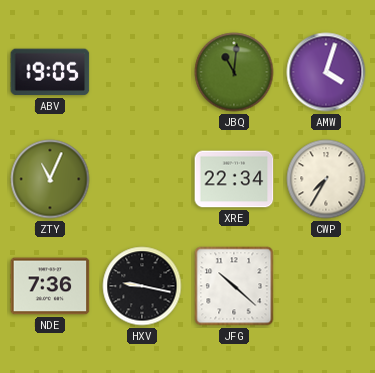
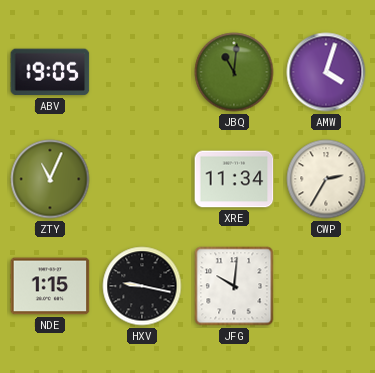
XRE: 22:34 -> 11:34
CWP: 7:35 -> 2:35
NDE: 7:36 -> 1:15
JFG: 10:22 -> 10:01
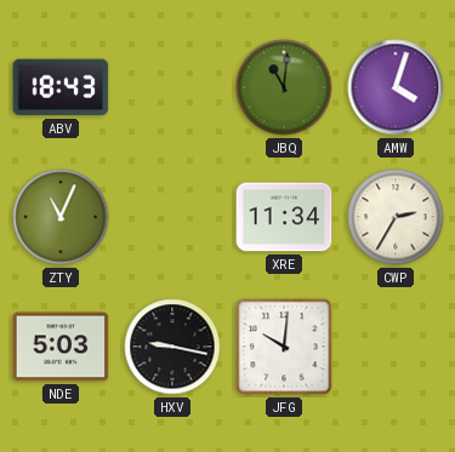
ABV: 19:05 -> 18:43
NDE: 1:15 -> 5:03
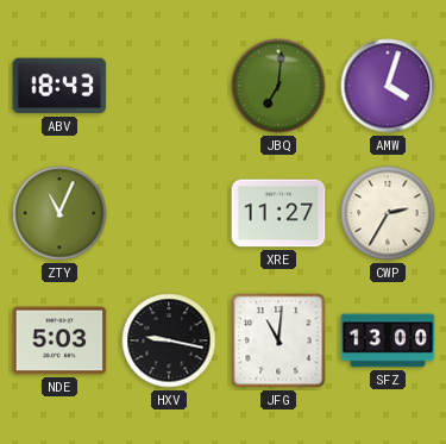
JBQ: 11:01 -> 7:01
XRE: 11:34 -> 11:27
JFG: 10:01 -> 11:01
SFZ: none -> 13:00
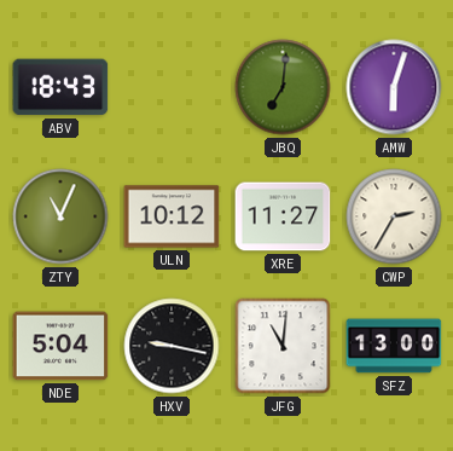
AMW: 4:03 -> 6:03
ULN: none -> 10:12
NDE: 5:03 -> 5:04
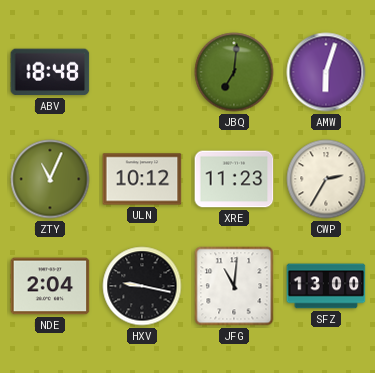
ABV: 18:43 -> 18:48
XRE: 11:27 -> 11:23
NDE: 5:04 -> 2:04
